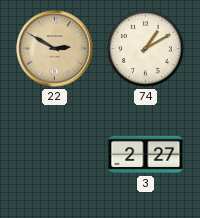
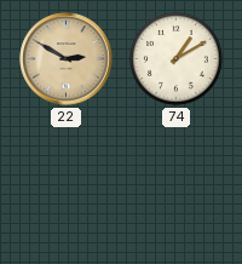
3: 2:27 -> none
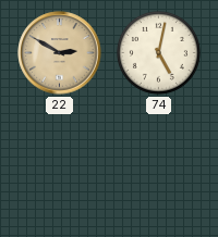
74: 1:10 -> 5:02
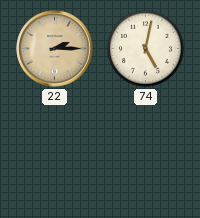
22: 2:50 -> 2:15
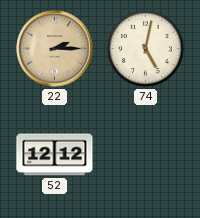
52: none -> 12:12
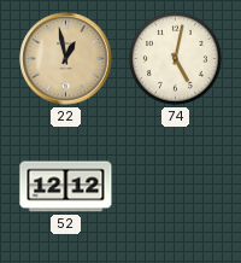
22: 2:15 -> 12:58
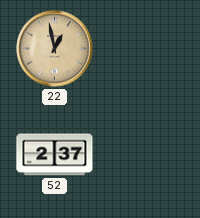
74: 5:02 -> none
52: 12:12 -> 2:37
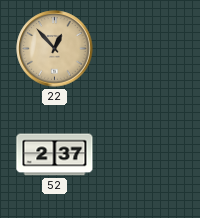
22: 12:58 -> 12:53
